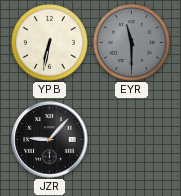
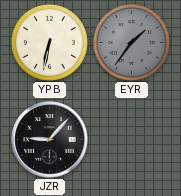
EYR: 11:30 -> 1:36
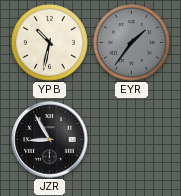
YPB: 6:32 -> 10:32
JZR: 9:07 -> 8:55
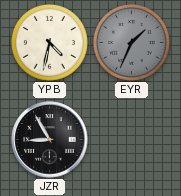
YPB: 10:32 -> 4:32
EYR: 1:36 -> 1:34
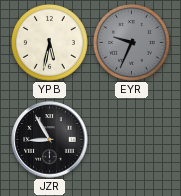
YPB: 4:32 -> 5:32
EYR: 1:34 -> 9:34
